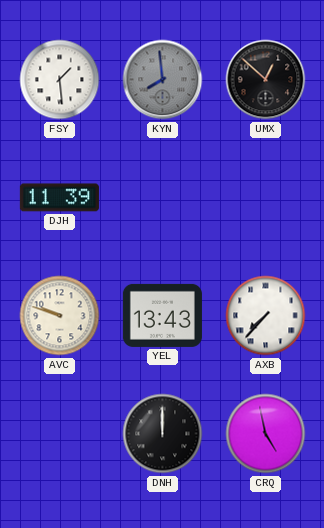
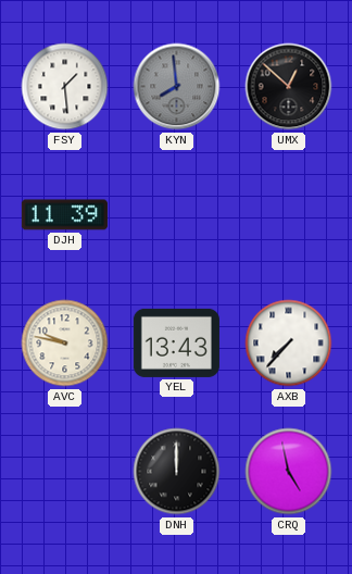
AVC: 9:48 -> 9:47
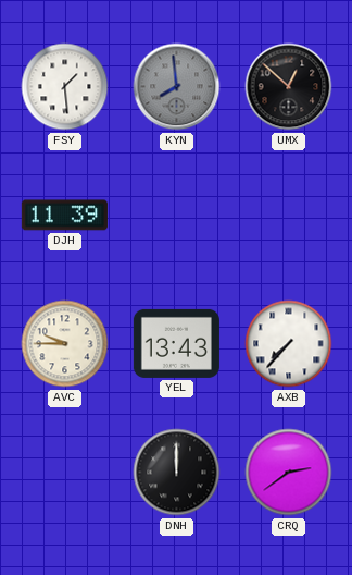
AVC: 9:47 -> 9:45
CRQ: 4:58 -> 2:39
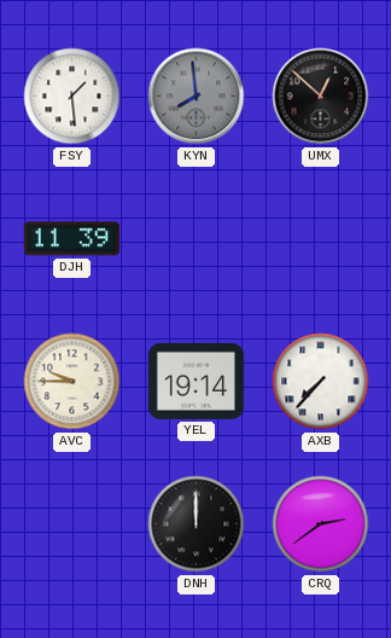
YEL: 13:43 -> 19:14
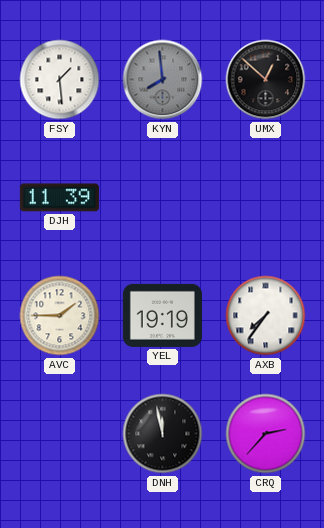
AVC: 9:45 -> 1:45
YEL: 19:14 -> 19:19
AXB: 7:37 -> 7:36
DNH: 12:00 -> 11:58
CRQ: 2:39 -> 2:37
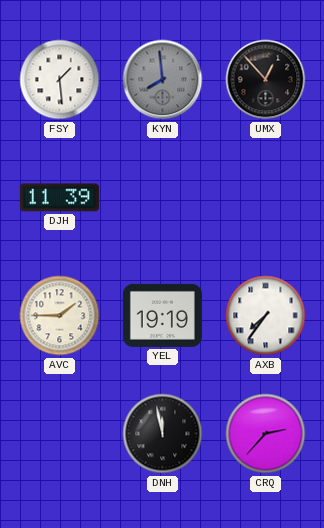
UMX: 12:52 -> 12:53
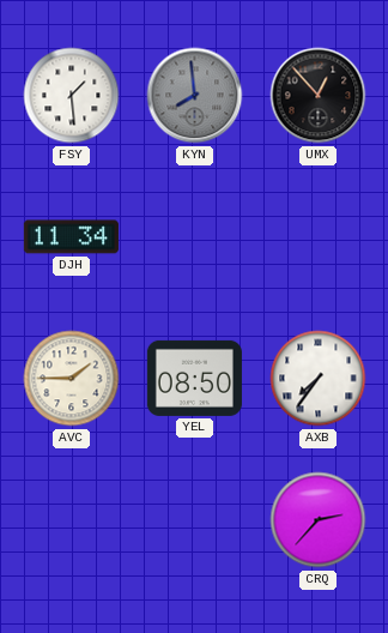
DJH: 11:39 -> 11:34
YEL: 19:19 -> 08:50
DNH: 11:58 -> none
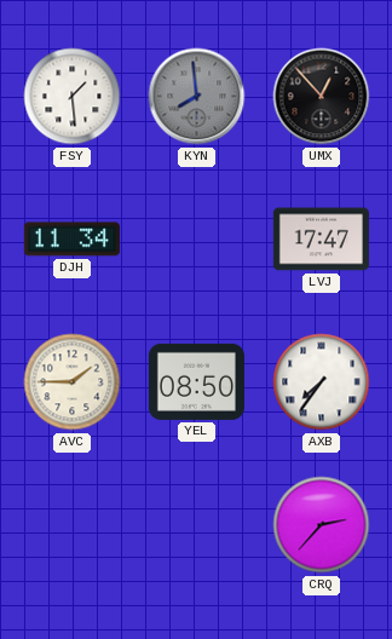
LVJ: none -> 17:47
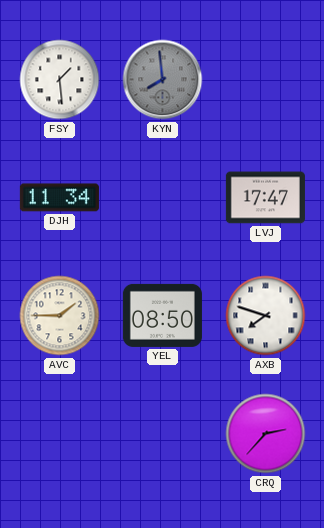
UMX: 12:53 -> none
AXB: 7:36 -> 7:48
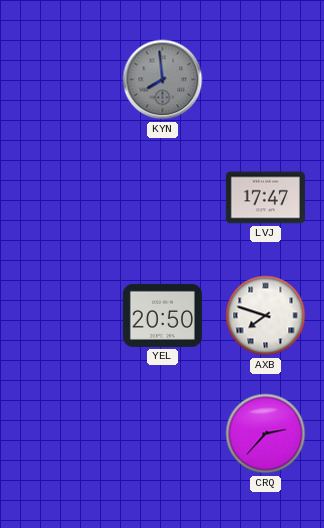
FSY: 1:29 -> none
DJH: 11:34 -> none
AVC: 1:45 -> none
YEL: 08:50 -> 20:50
